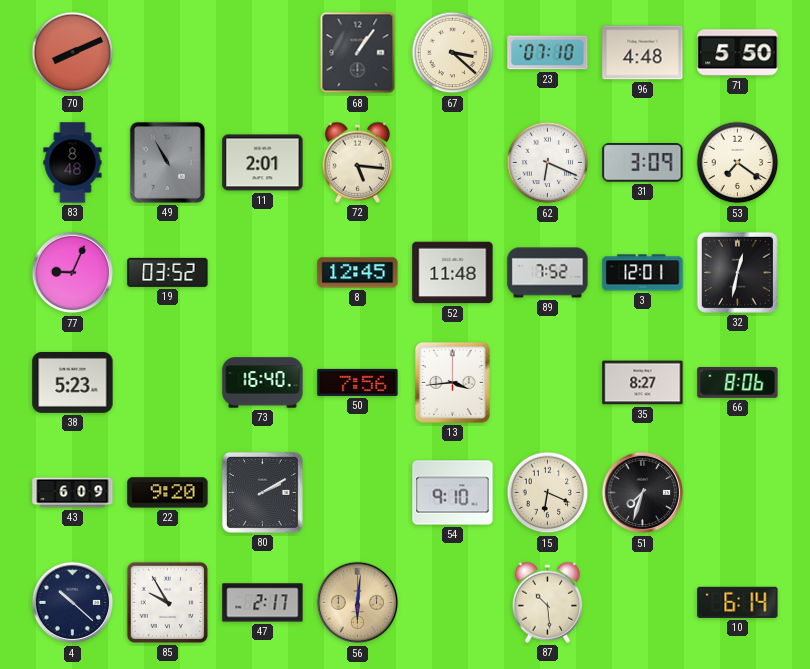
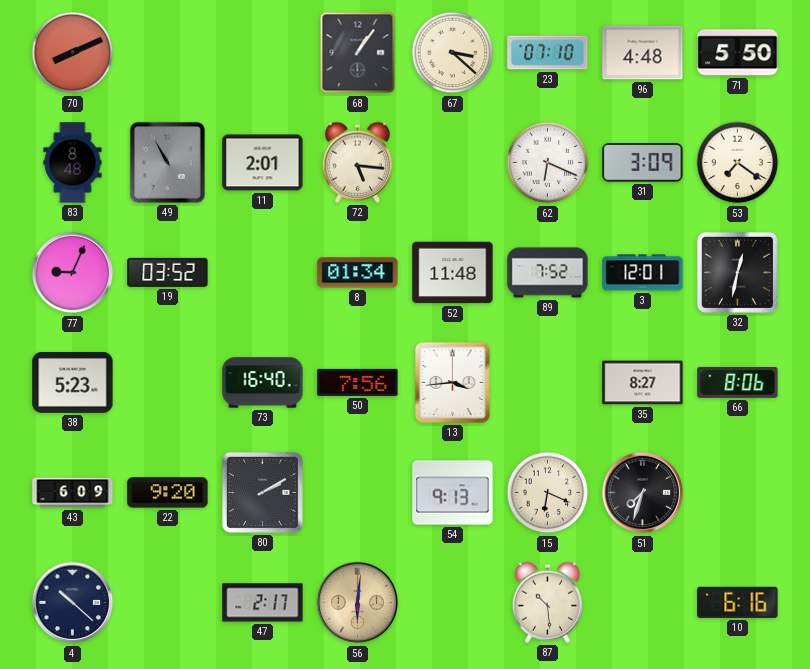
8: 12:45 -> 01:34
54: 9:10 -> 9:13
85: 9:55 -> none
10: 6:14 -> 6:16
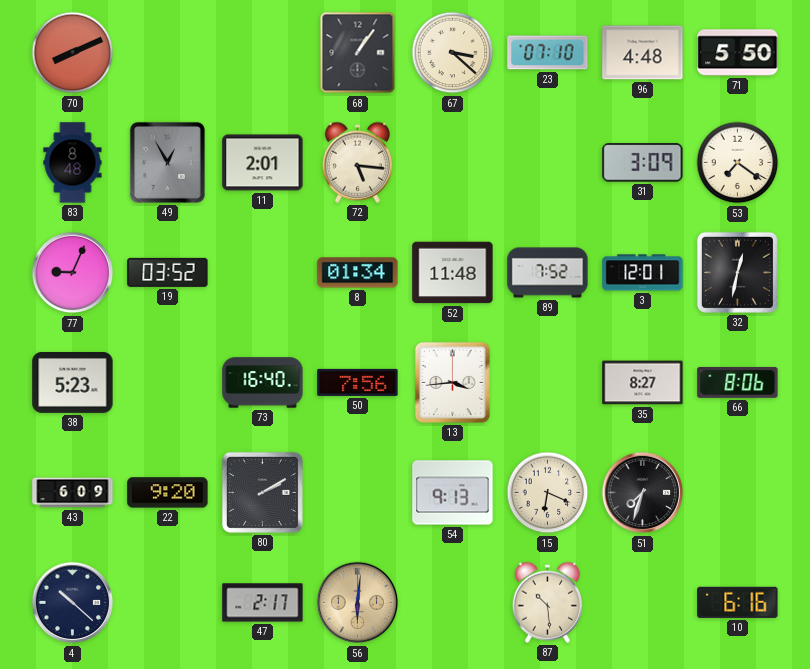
49: 10:55 -> 12:55
62: 6:19 -> none
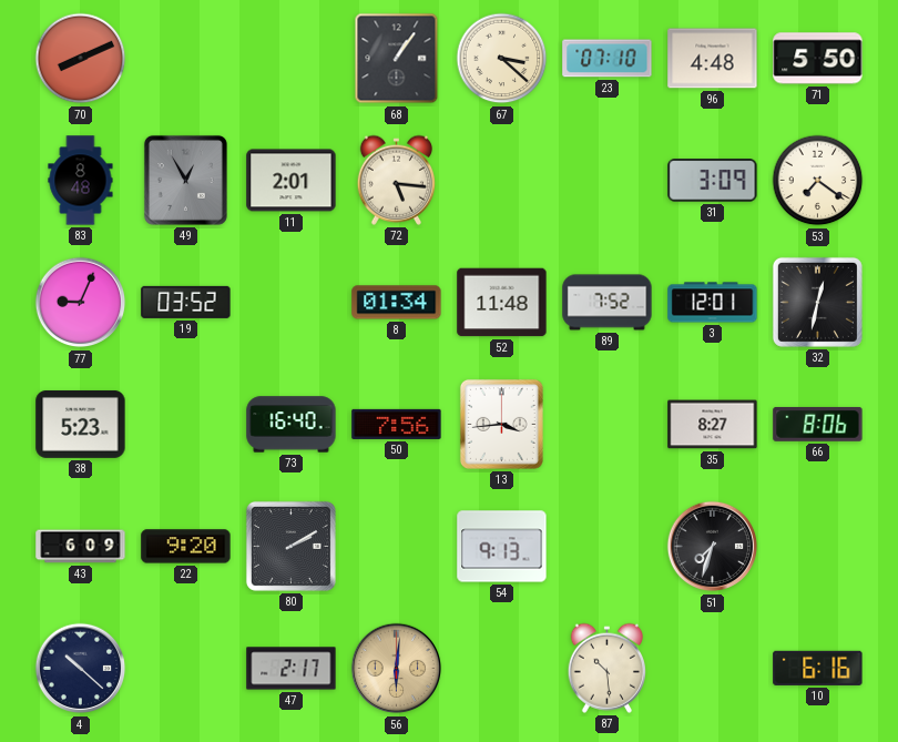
15: 6:19 -> none
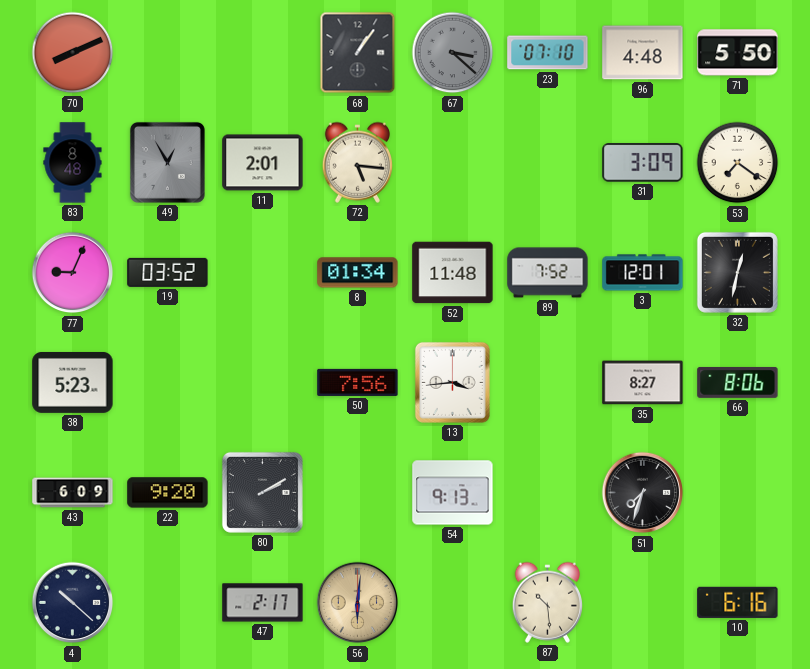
67 dial: cream -> grey
73: 16:40 -> none
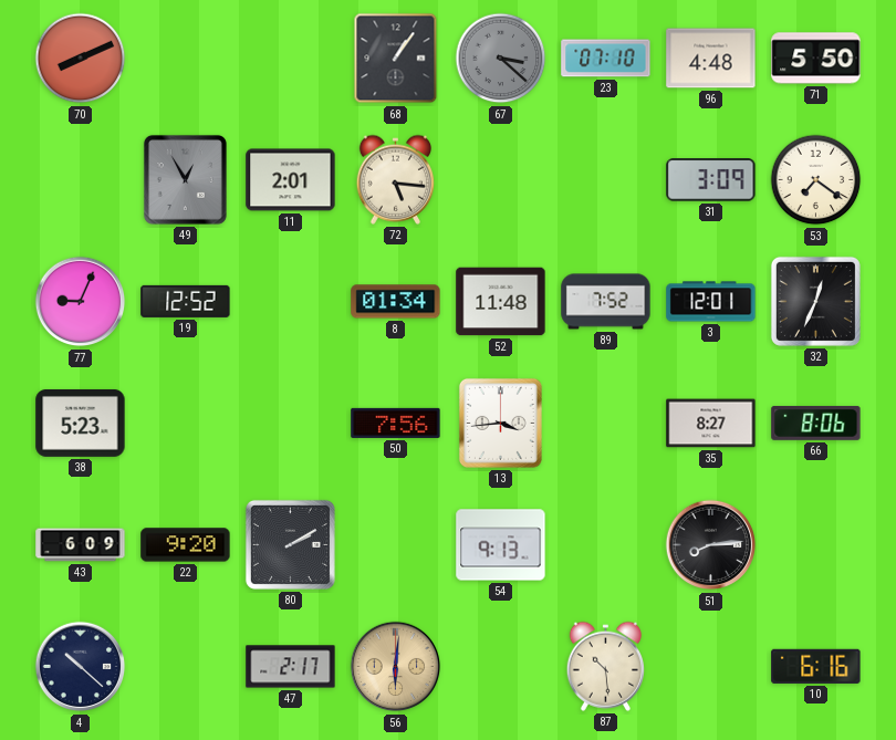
83: 8:48 -> none
19: 03:52 -> 12:52
32: 12:32 -> 12:34
51: 7:33 -> 8:14
